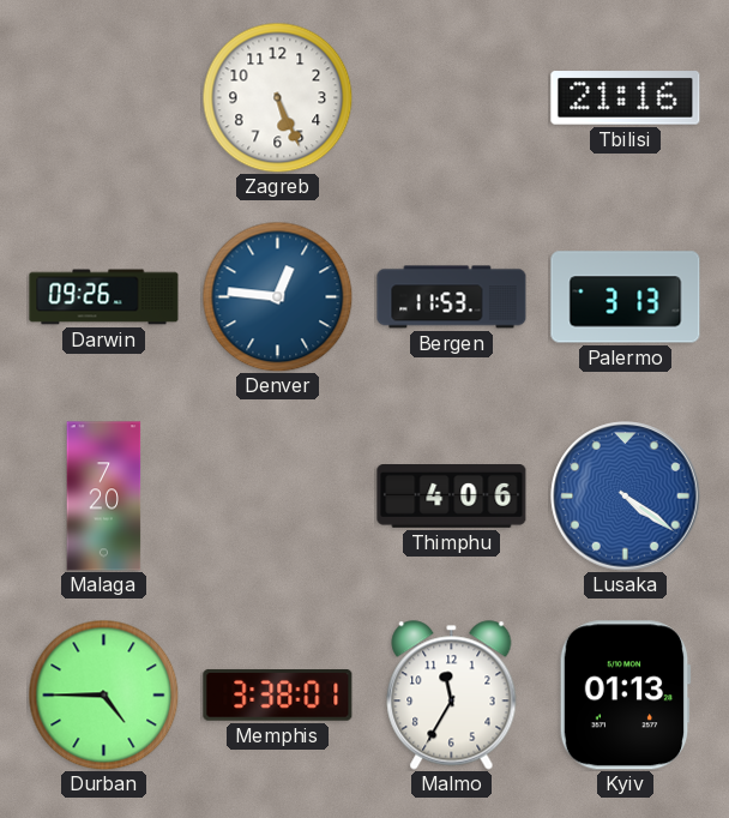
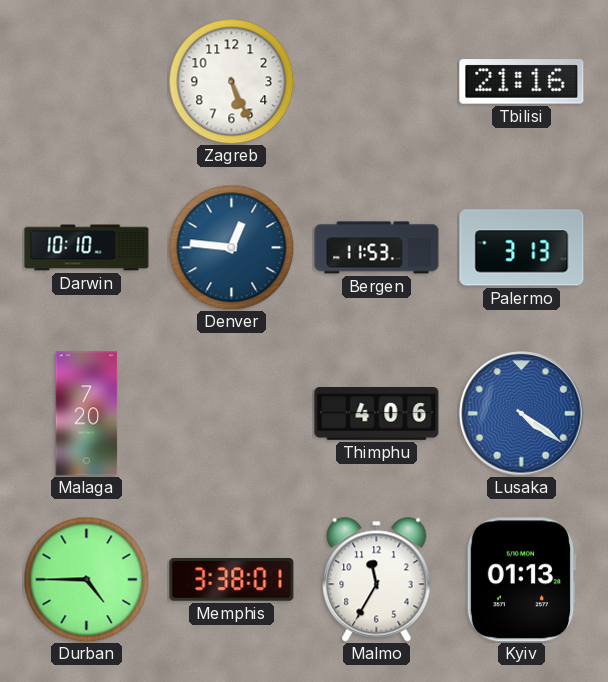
Darwin: 09:26 -> 10:10
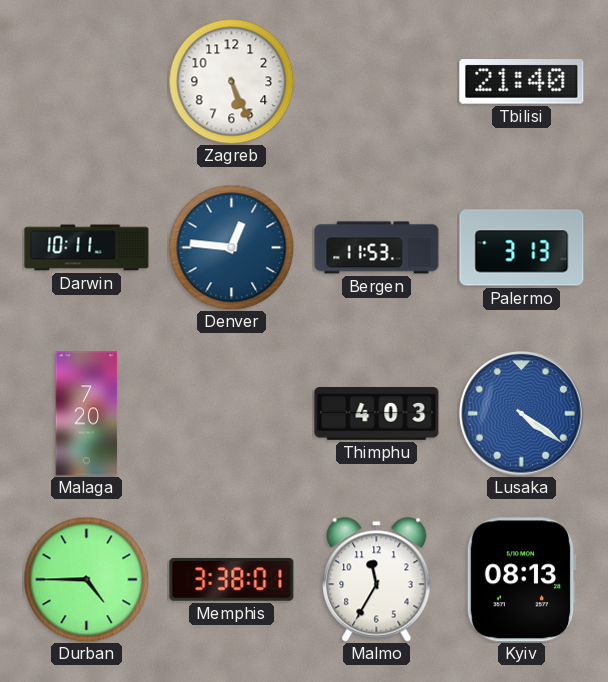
Tbilisi: 21:16 -> 21:40
Darwin: 10:10 -> 10:11
Thimphu: 4:06 -> 4:03
Kyiv: 01:13 -> 08:13
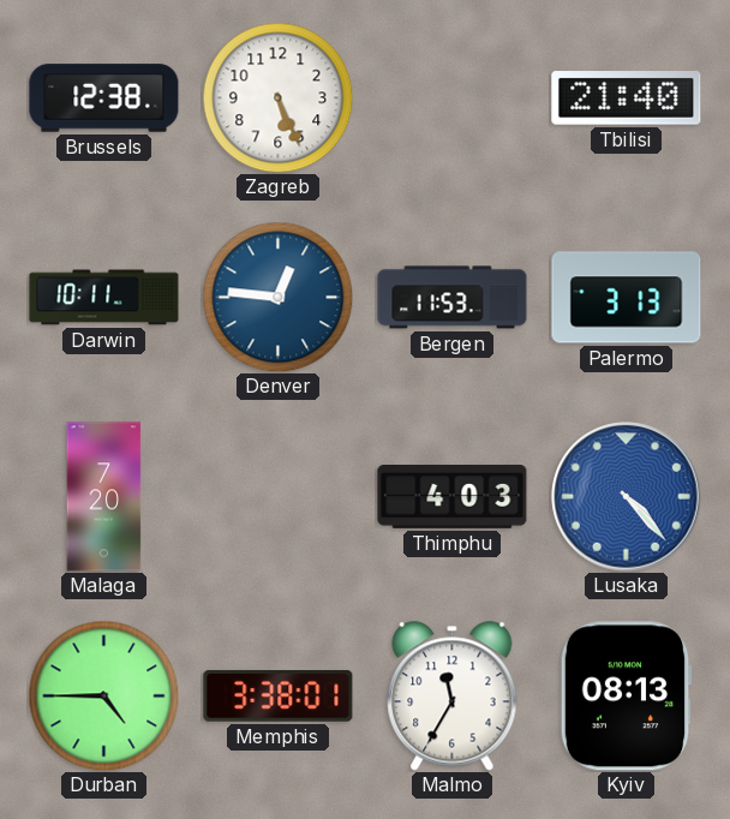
Brussels: none -> 12:38
Lusaka: 4:21 -> 4:23
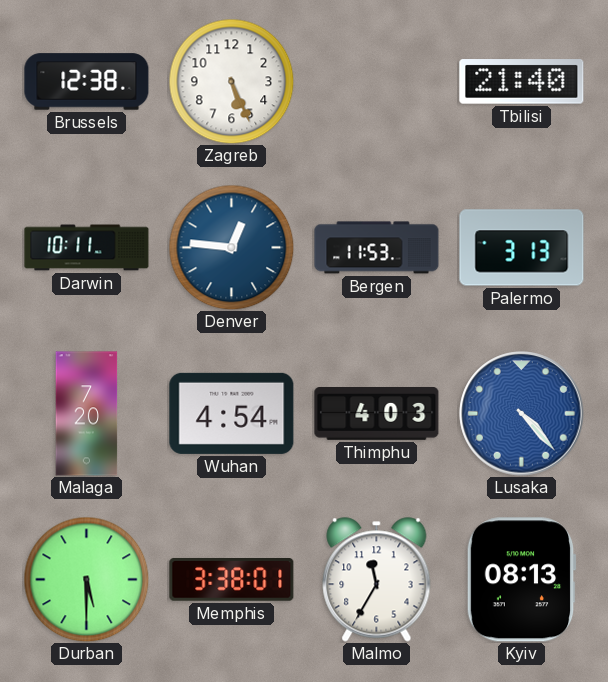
Wuhan: none -> 4:54
Durban: 4:45 -> 5:30
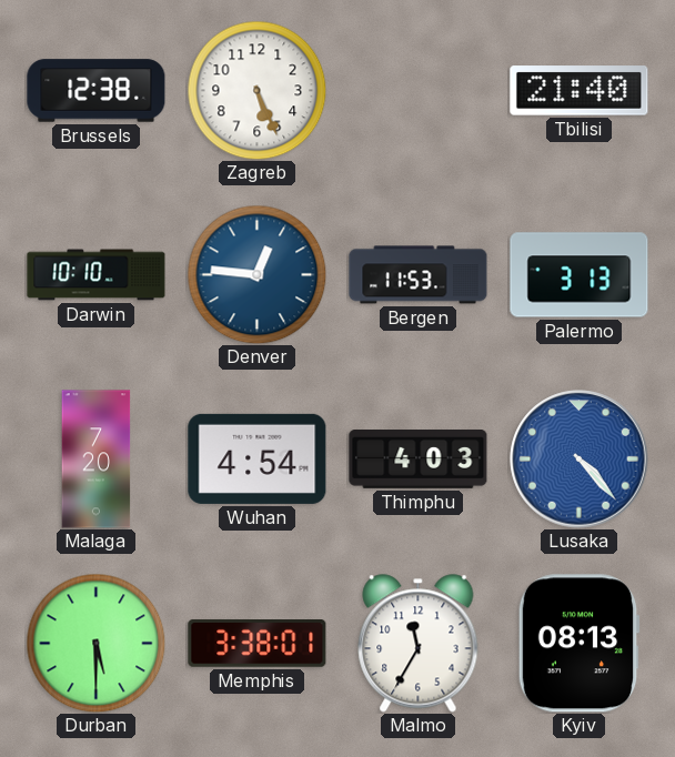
Darwin: 10:11 -> 10:10
